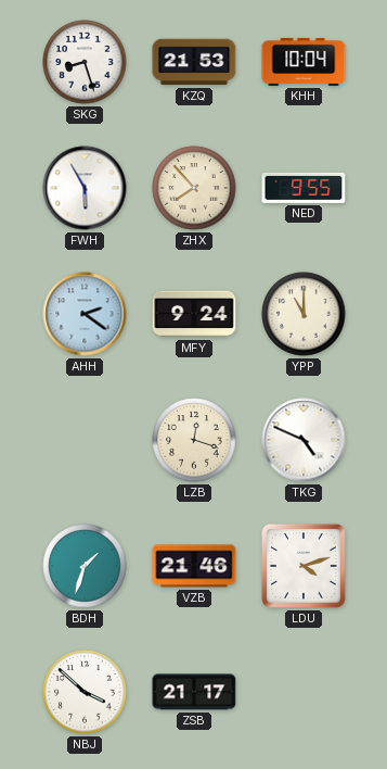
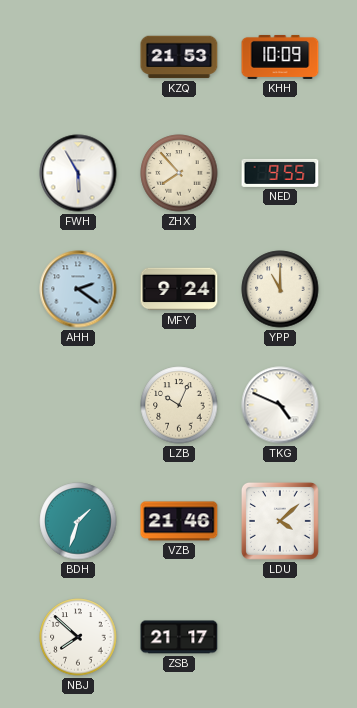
SKG: 8:27 -> none
KHH: 10:04 -> 10:09
LZB: 12:18 -> 10:04
LDU: 4:12 -> 4:08
NBJ: 3:52 -> 7:52
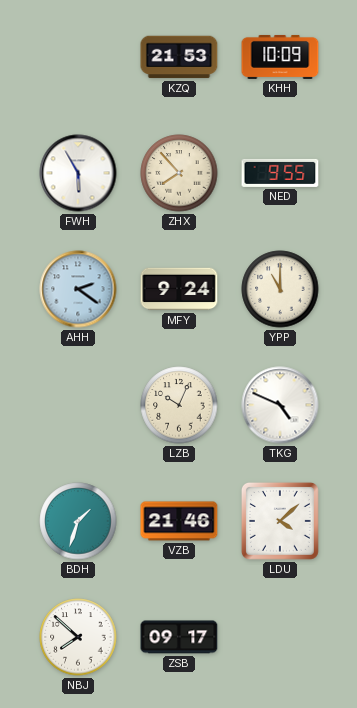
ZSB: 21:17 -> 09:17
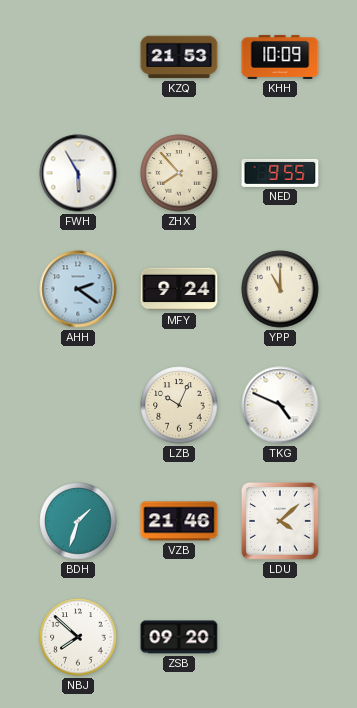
ZSB: 09:17 -> 09:20
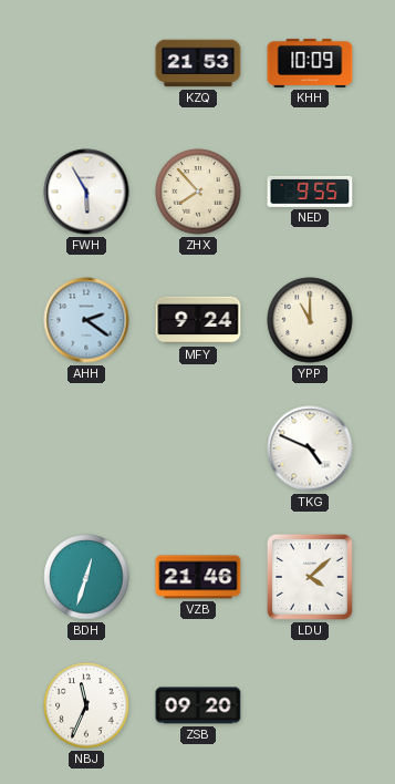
LZB: 10:04 -> none
BDH: 1:33 -> 12:33
NBJ: 7:52 -> 11:34
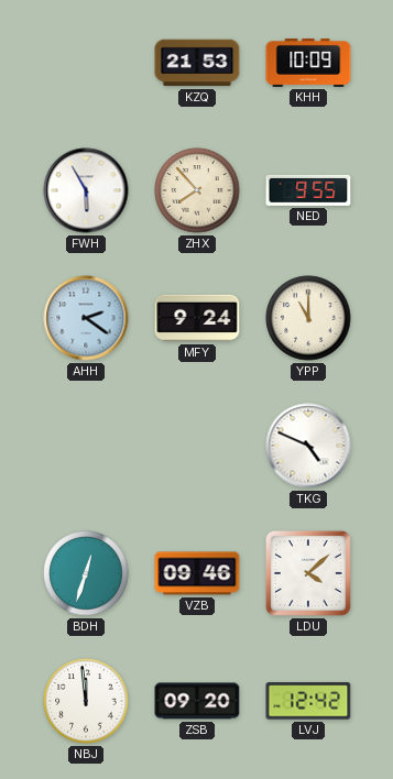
VZB: 21:46 -> 09:46
NBJ: 11:34 -> 11:59
LVJ: none -> 12:42
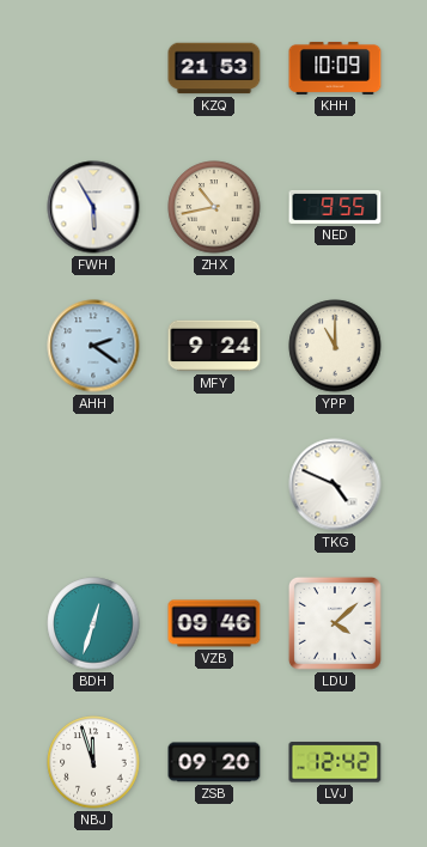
ZHX: 7:53 -> 10:43
NBJ: 11:59 -> 11:57
